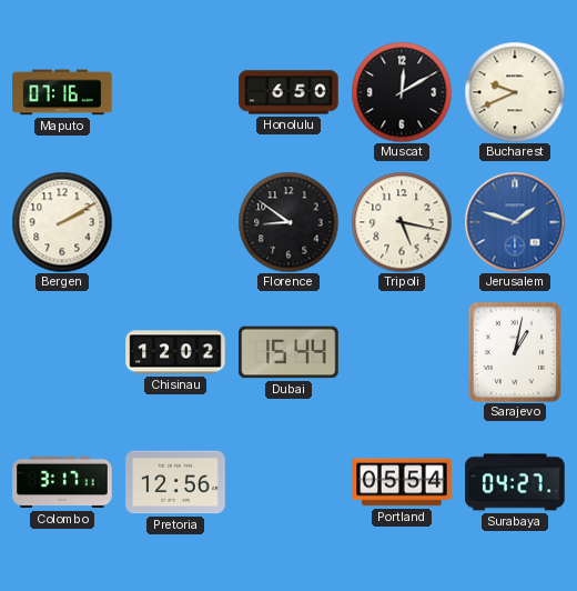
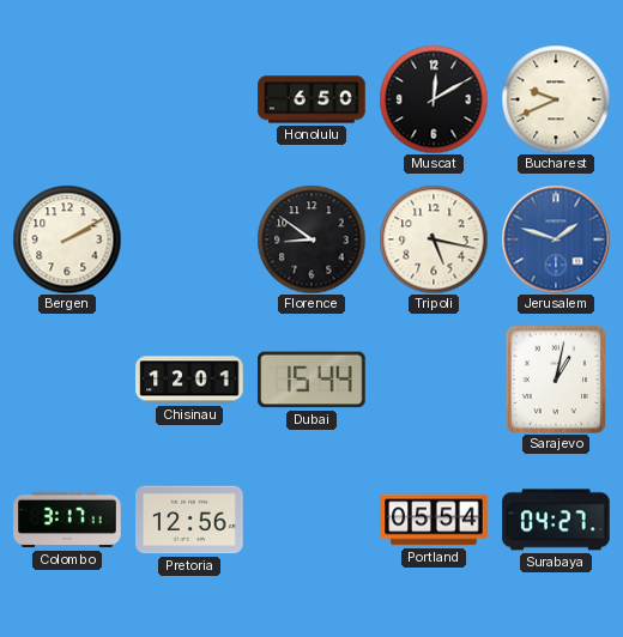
Maputo: 07:16 -> none
Chisinau: 12:02 -> 12:01
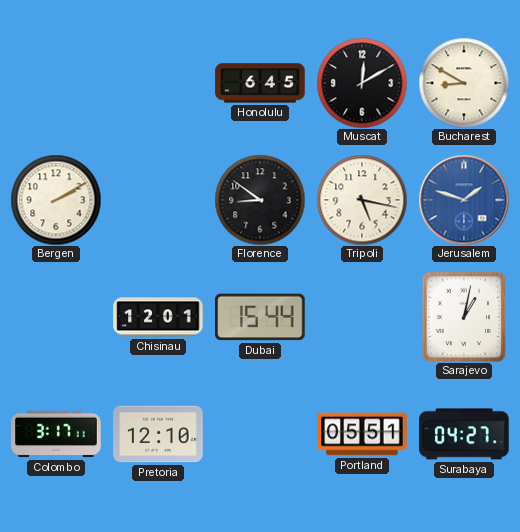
Honolulu: 6:50 -> 6:45
Bucharest: 9:41 -> 8:50
Pretoria: 12:56 -> 12:10
Portland: 05:54 -> 05:51
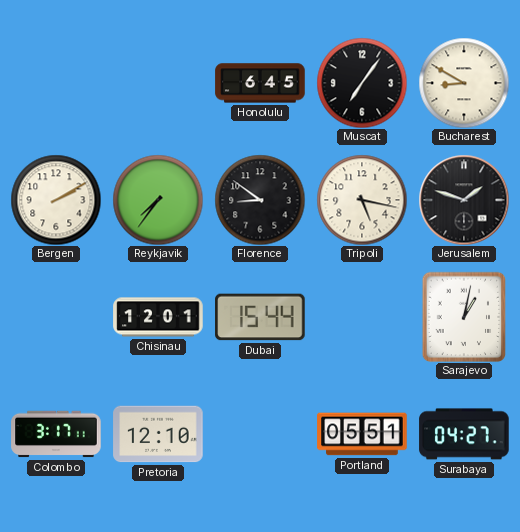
Muscat: 12:10 -> 7:06
Reykjavik: none -> 7:36
Jerusalem dial: blue -> black
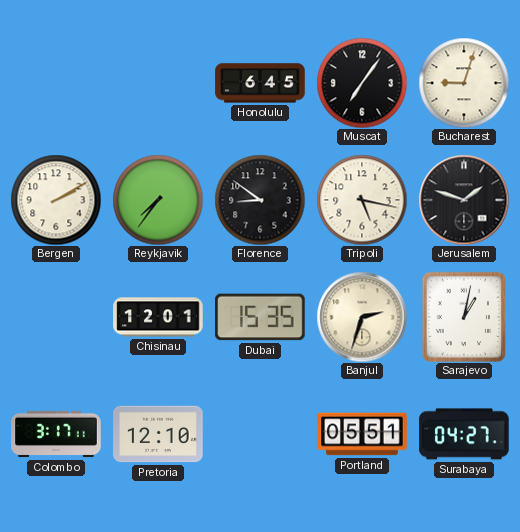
Bucharest: 8:50 -> 9:03
Dubai: 15:44 -> 15:35
Banjul: none -> 2:33
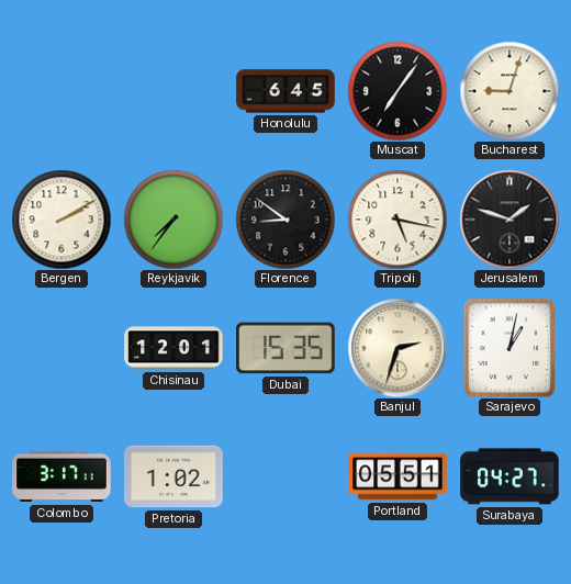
Pretoria: 12:10 -> 1:02
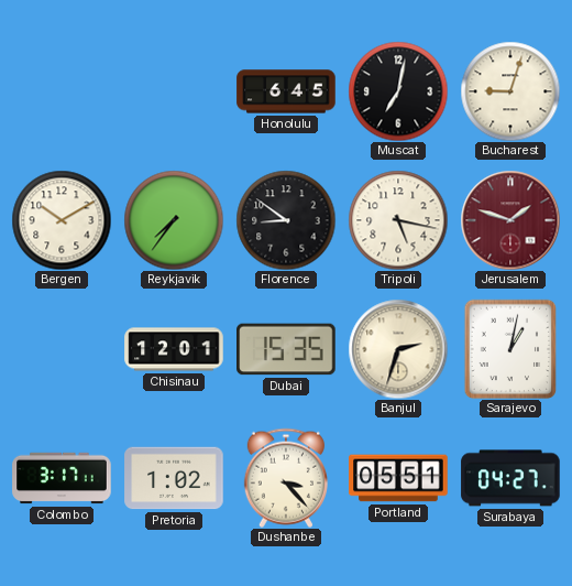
Muscat: 7:06 -> 7:02
Bergen: 2:10 -> 10:10
Jerusalem dial: black -> burgundy
Dushanbe: none -> 3:23
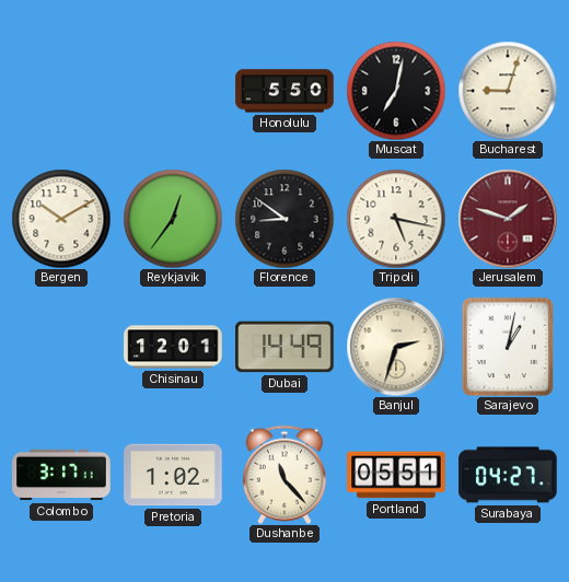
Honolulu: 6:45 -> 5:50
Reykjavik: 7:36 -> 12:36
Dubai: 15:35 -> 14:49
Dushanbe: 3:23 -> 11:23
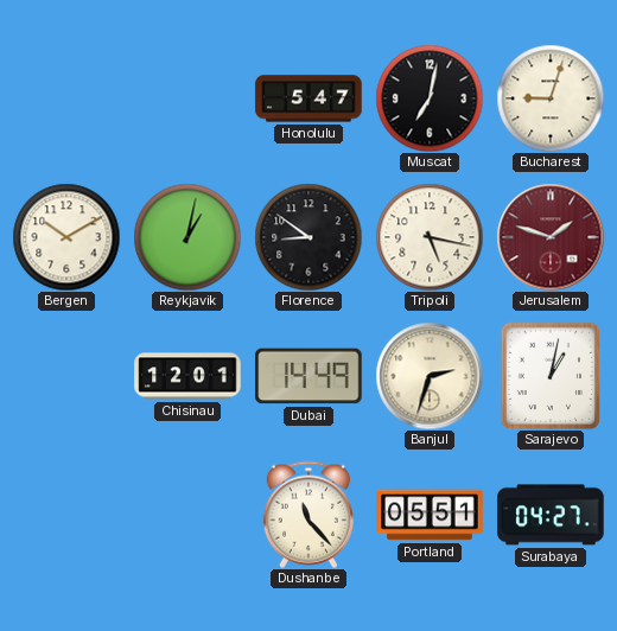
Honolulu: 5:50 -> 5:47
Reykjavik: 12:36 -> 1:02
Colombo: 3:17 -> none
Pretoria: 1:02 -> none
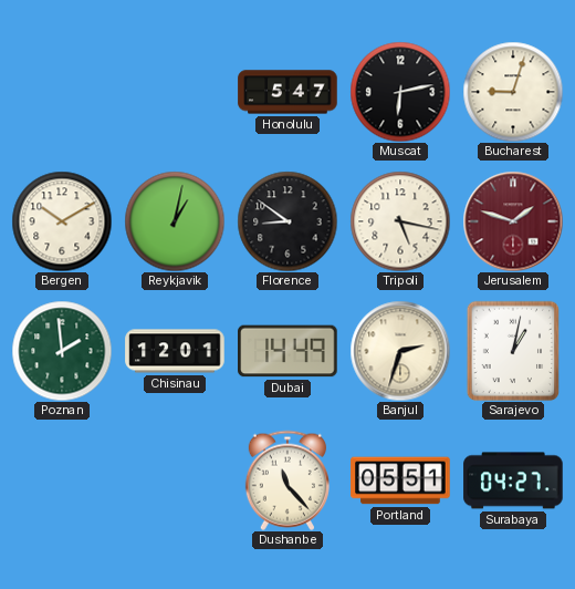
Muscat: 7:02 -> 6:13
Poznan: none -> 1:59
